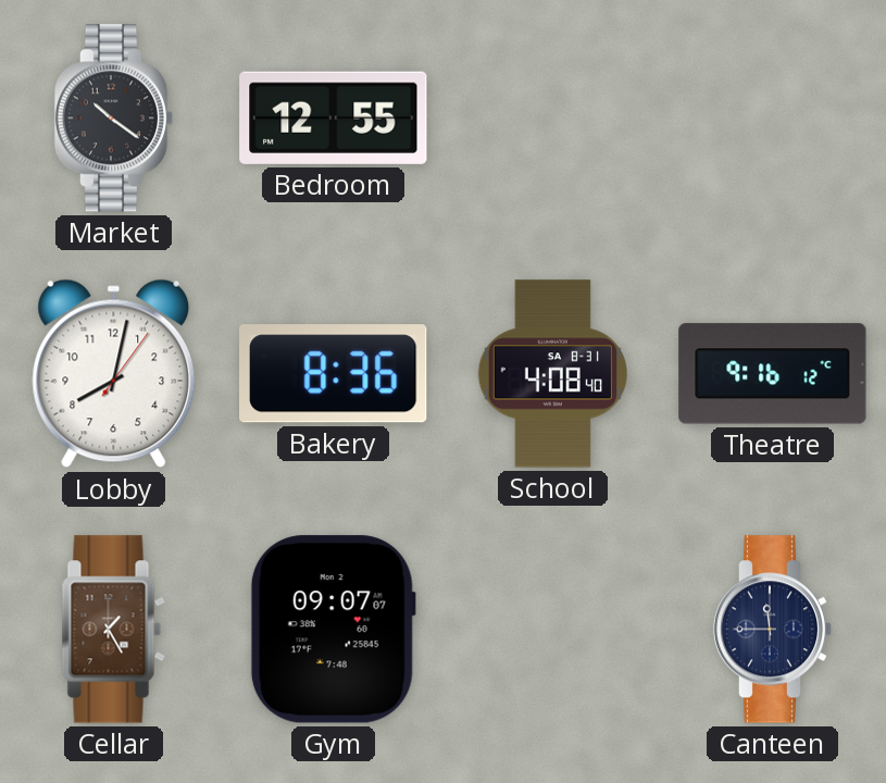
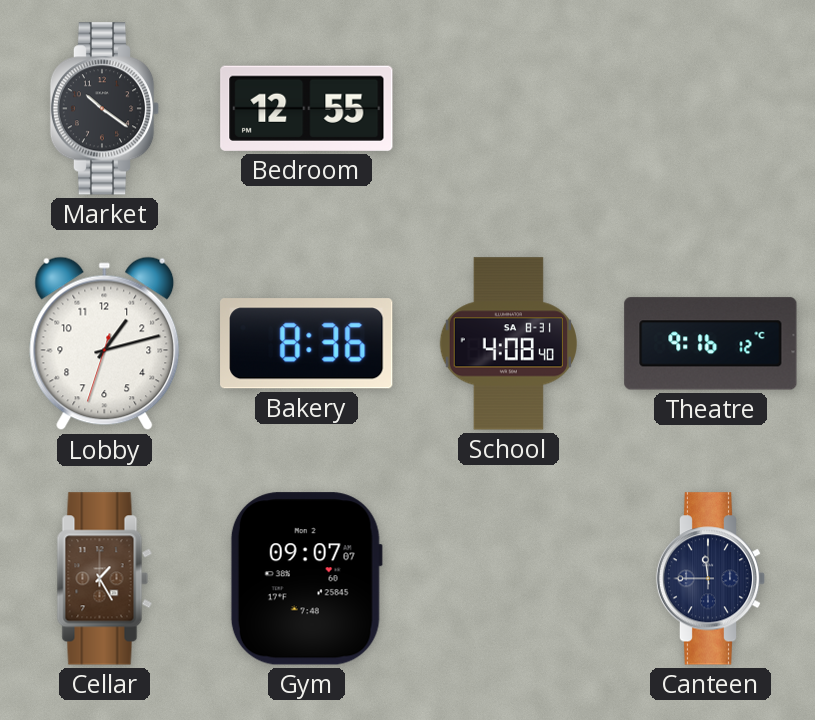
Lobby: 8:02 -> 1:12
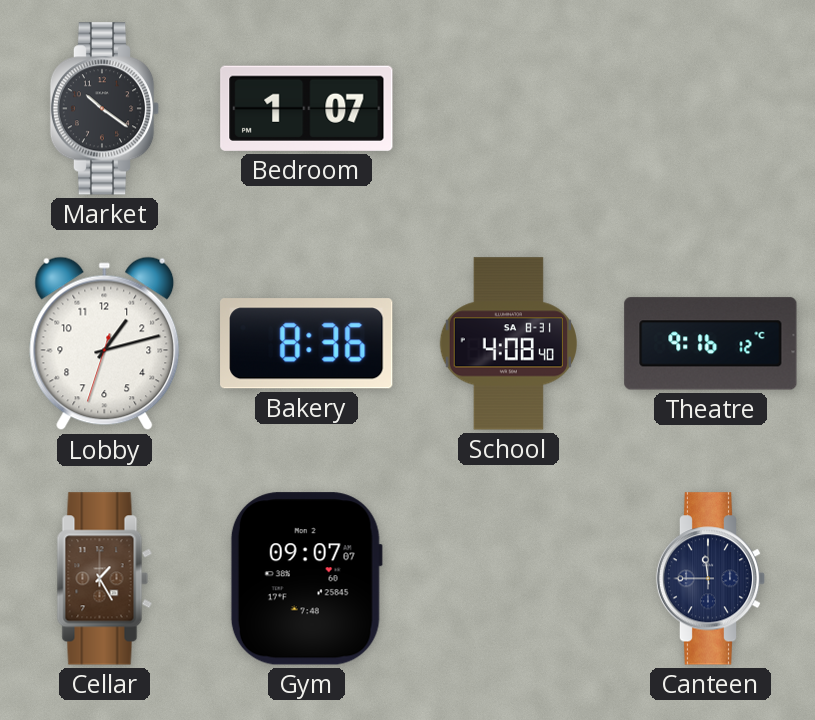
Bedroom: 12:55 -> 1:07
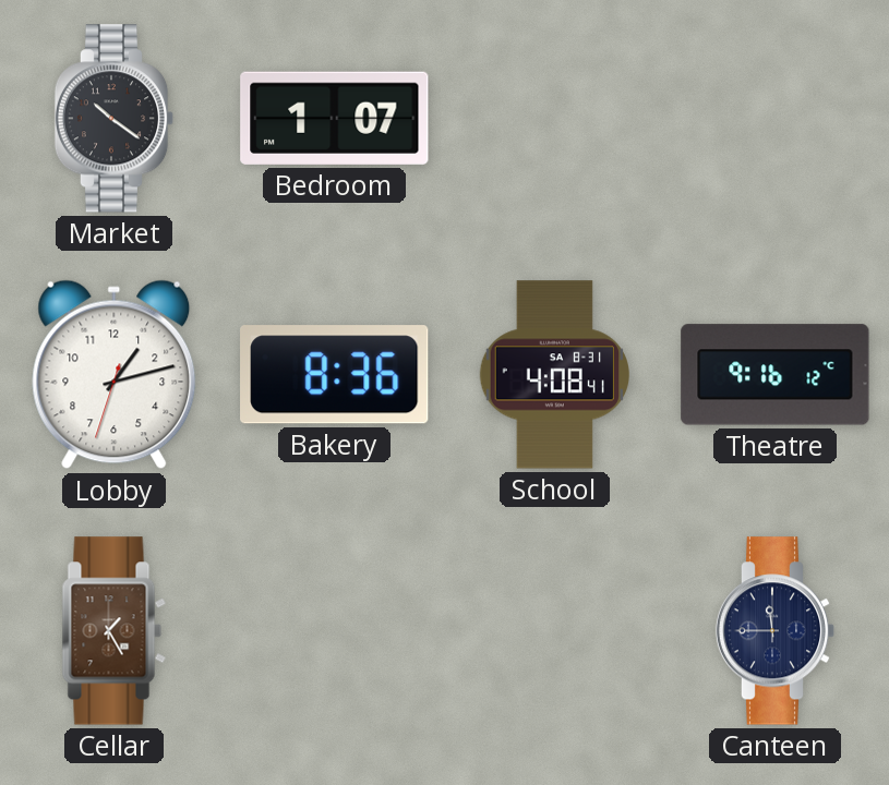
School: 4:08:40 -> 4:08:41
Gym: 09:07 -> none
